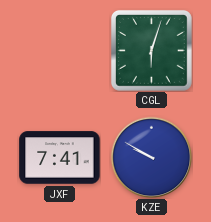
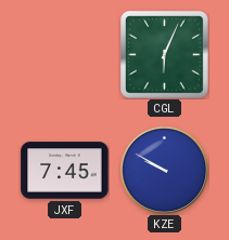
CGL: 6:03 -> 6:04
JXF: 7:41 -> 7:45
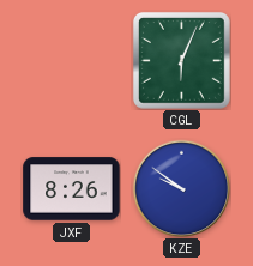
JXF: 7:45 -> 8:26
KZE: 9:50 -> 9:51
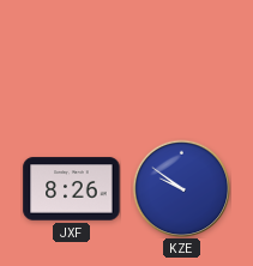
CGL: 6:04 -> none
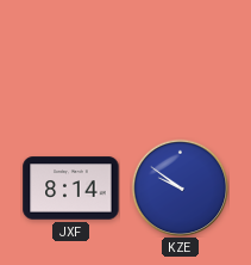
JXF: 8:26 -> 8:14
